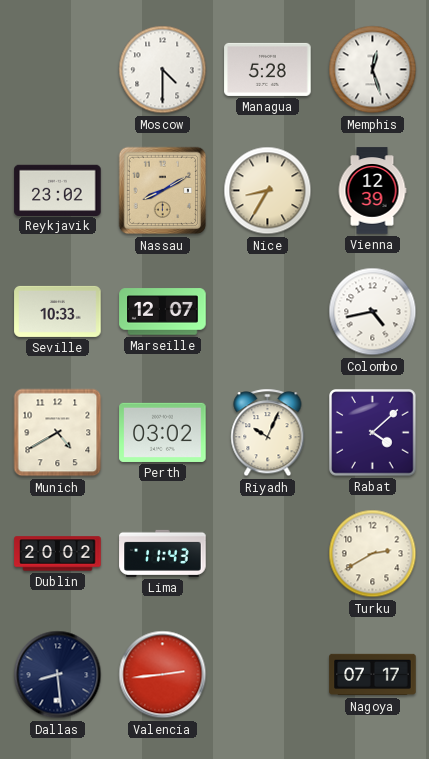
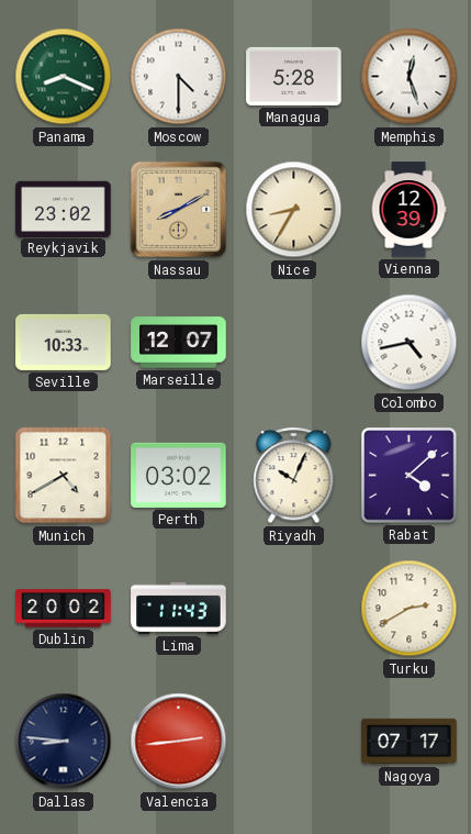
Panama: none -> 8:19
Dallas: 8:29 -> 8:46
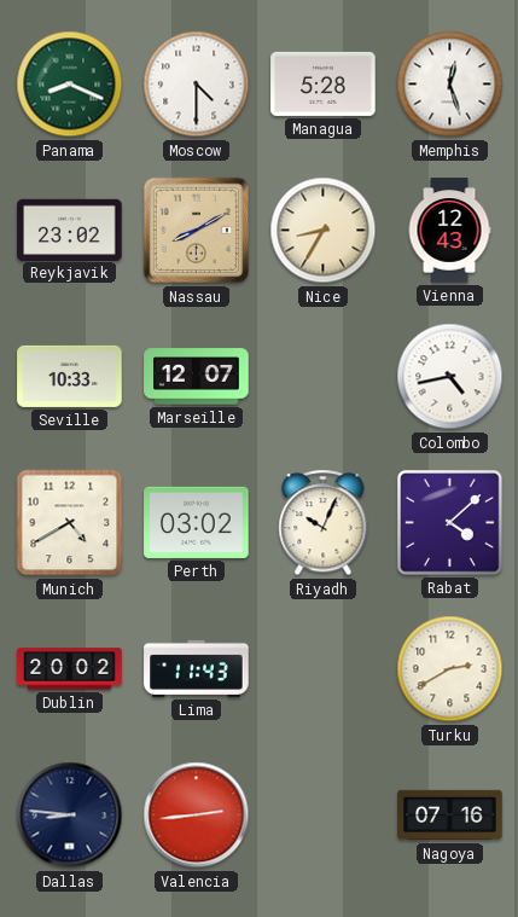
Vienna: 12:39 -> 12:43
Nagoya: 07:17 -> 07:16
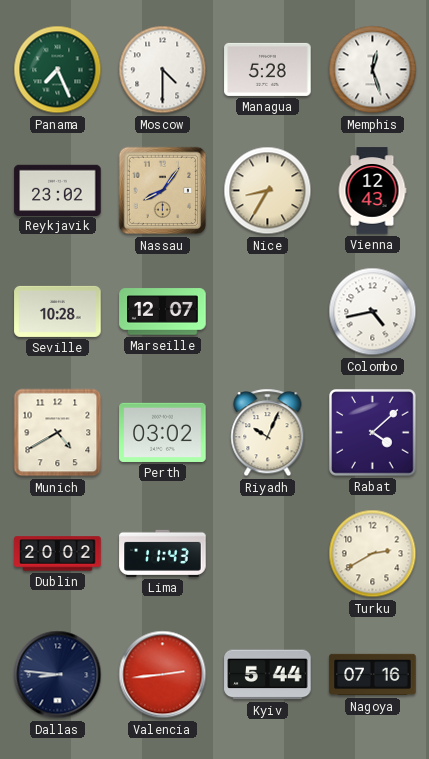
Panama: 8:19 -> 7:26
Nassau: 8:10 -> 8:06
Seville: 10:33 -> 10:28
Kyiv: none -> 5:44
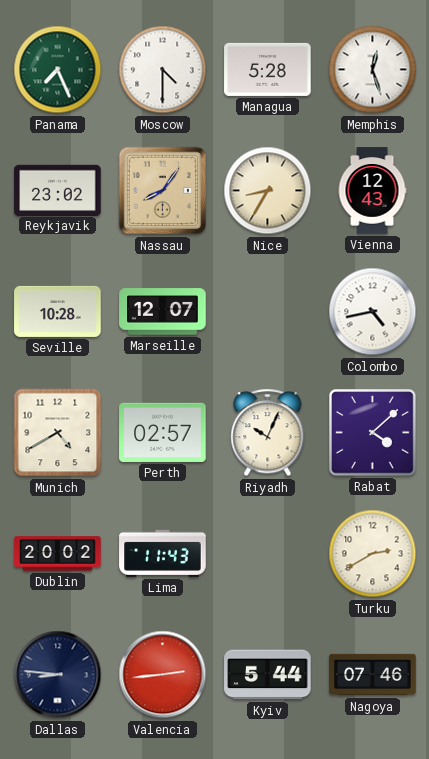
Perth: 03:02 -> 02:57
Nagoya: 07:16 -> 07:46
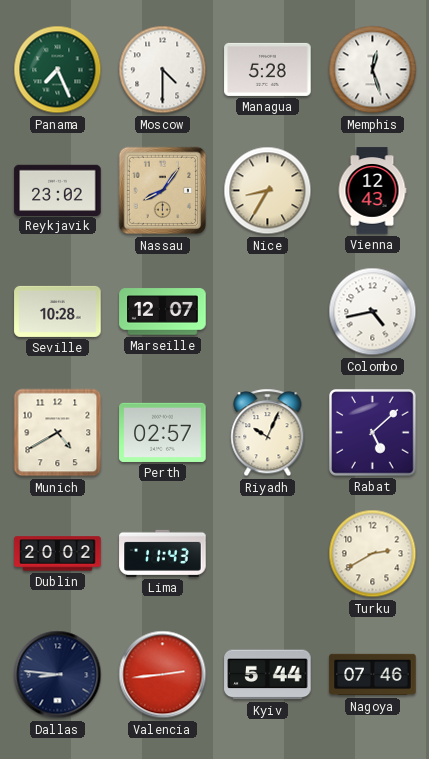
Rabat: 4:08 -> 5:08
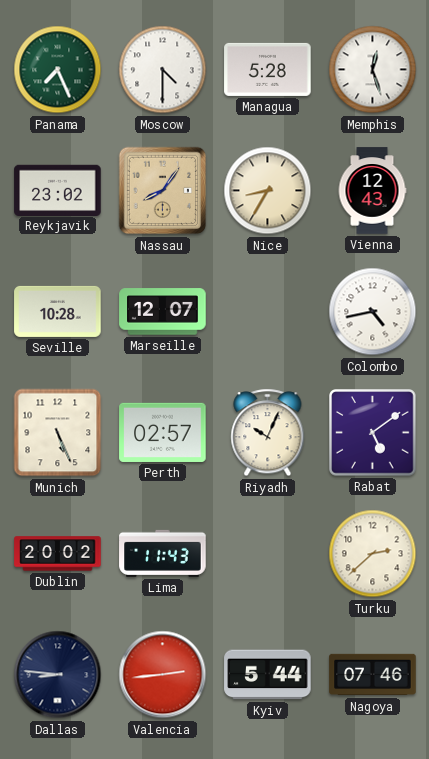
Munich: 4:40 -> 5:26
Rabat: 5:08 -> 5:09
Turku: 2:40 -> 2:38
